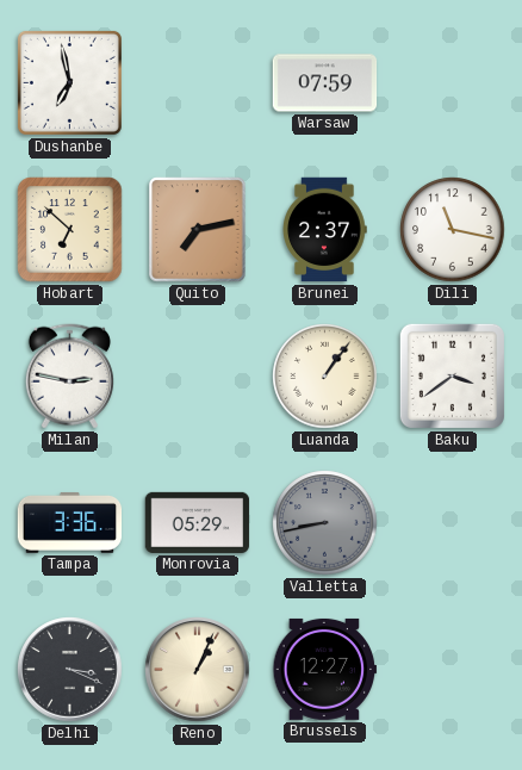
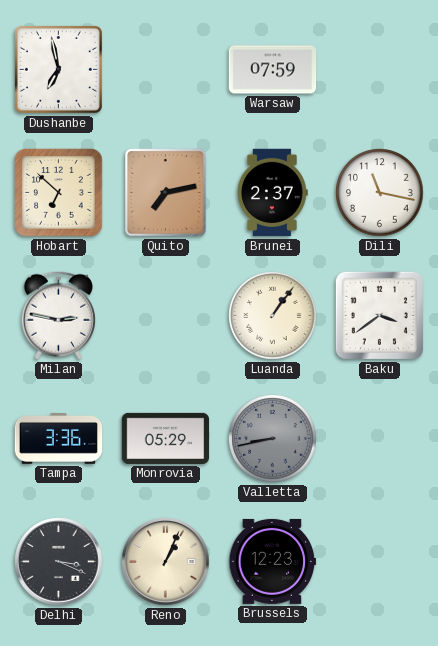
Brussels: 12:27 -> 12:23
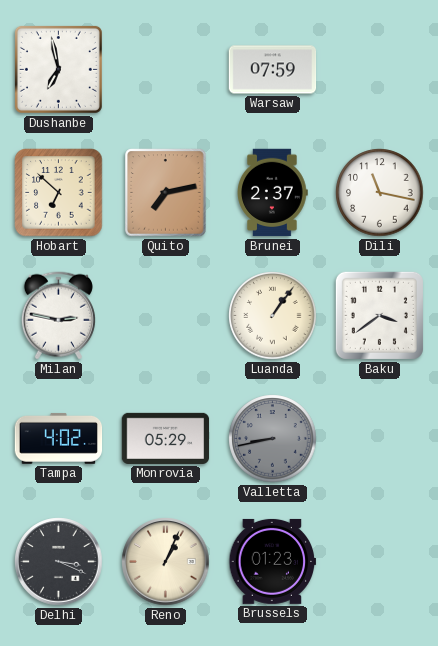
Tampa: 3:36 -> 4:02
Brussels: 12:23 -> 01:23
